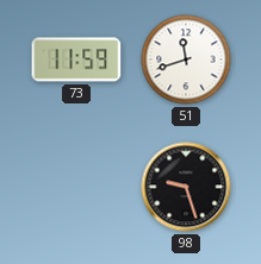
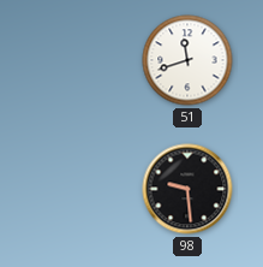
73: 11:59 -> none
98: 9:27 -> 9:29
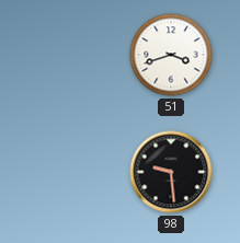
51: 11:42 -> 3:42
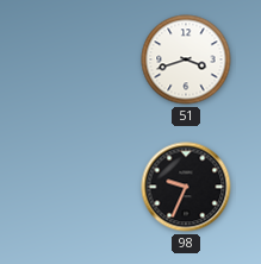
98: 9:29 -> 9:34
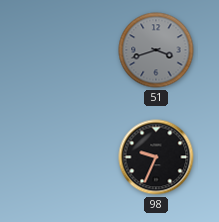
51 dial: white -> grey
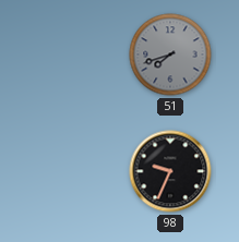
51: 3:42 -> 7:42
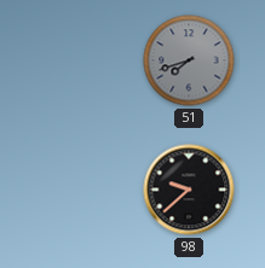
98: 9:34 -> 9:38
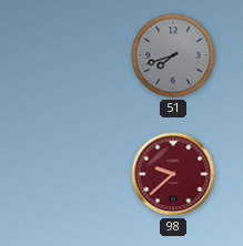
98 dial: black -> burgundy
